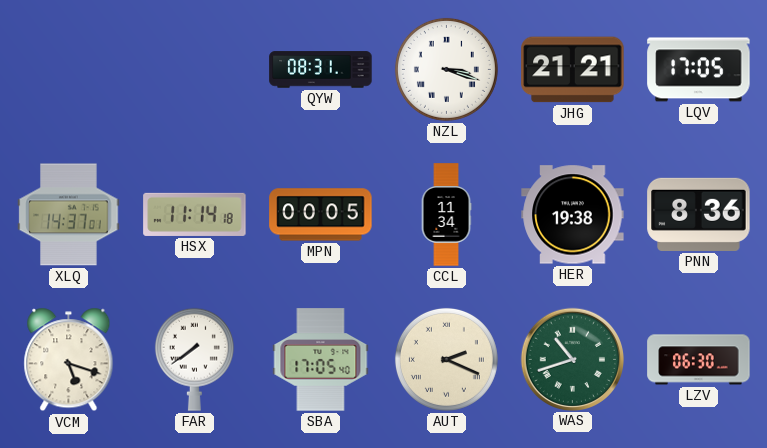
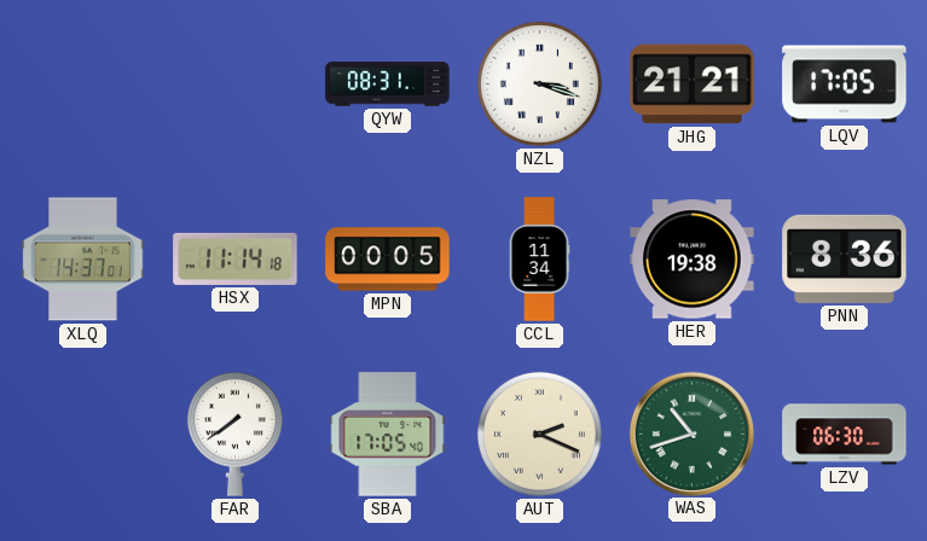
VCM: 5:18 -> none
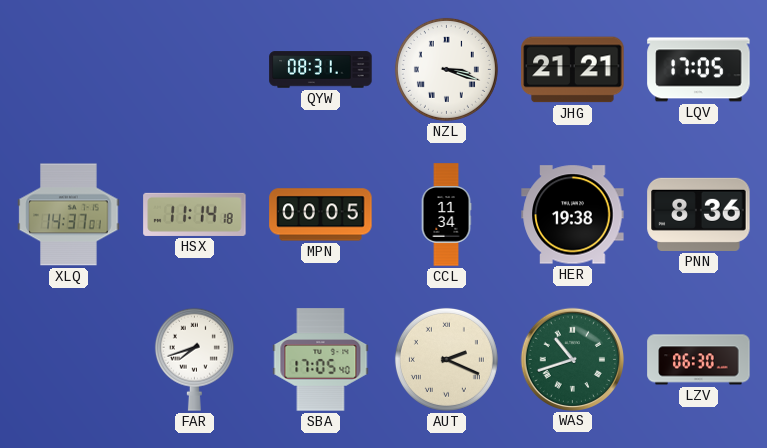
FAR: 7:39 -> 7:42
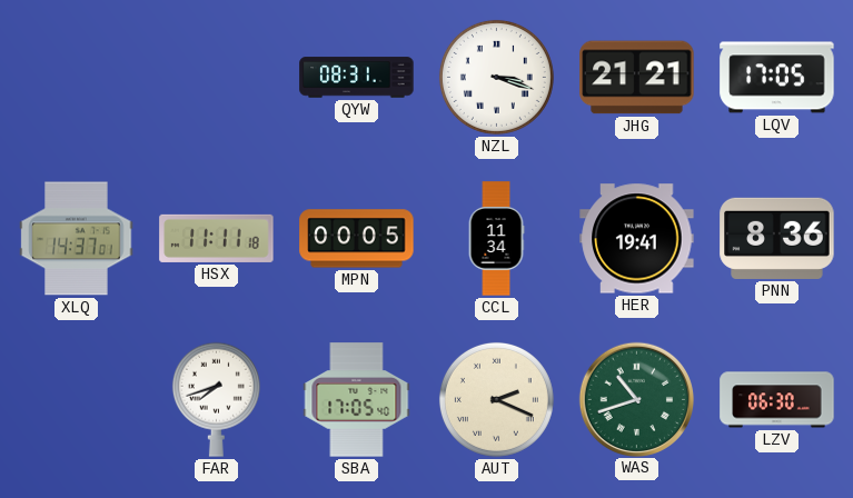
HSX: 11:14 -> 11:11
HER: 19:38 -> 19:41
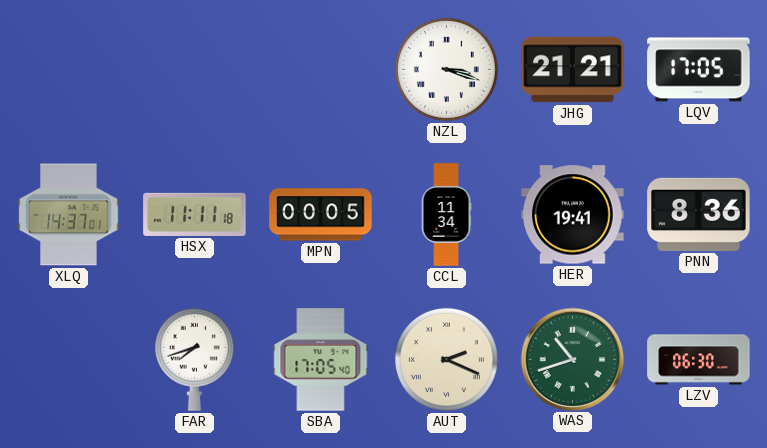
QYW: 08:31 -> none
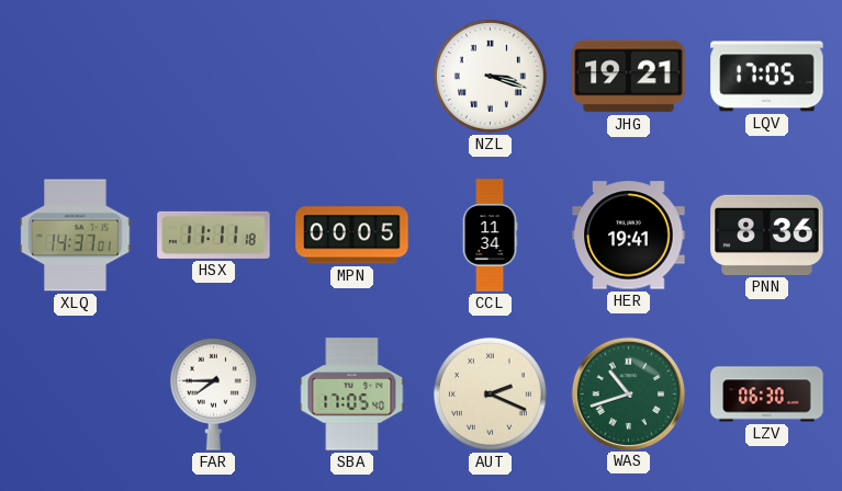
JHG: 21:21 -> 19:21
FAR: 7:42 -> 7:45
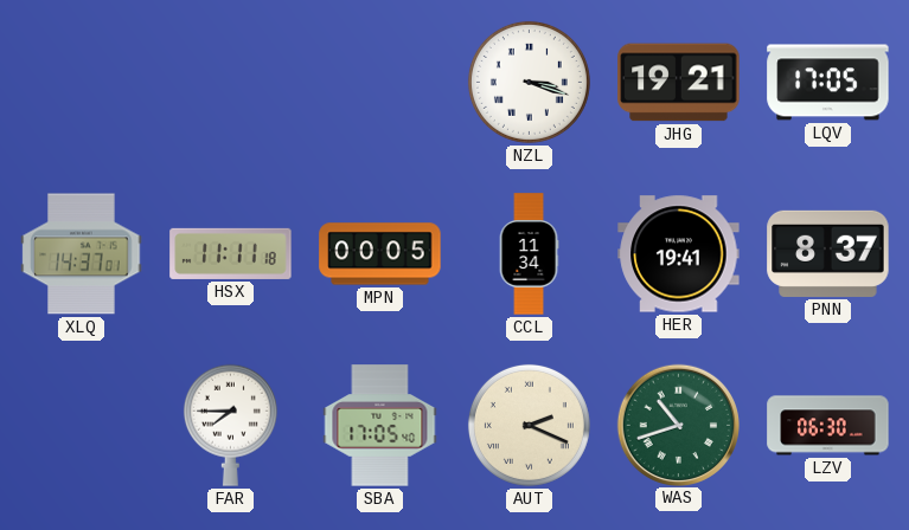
PNN: 8:36 -> 8:37
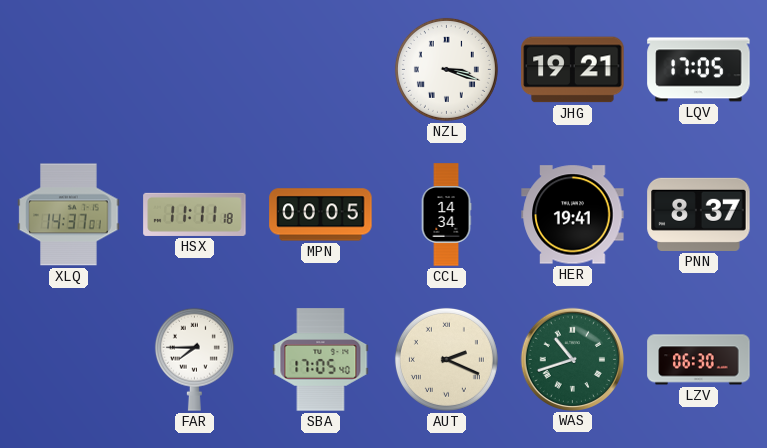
CCL: 11:34 -> 14:34
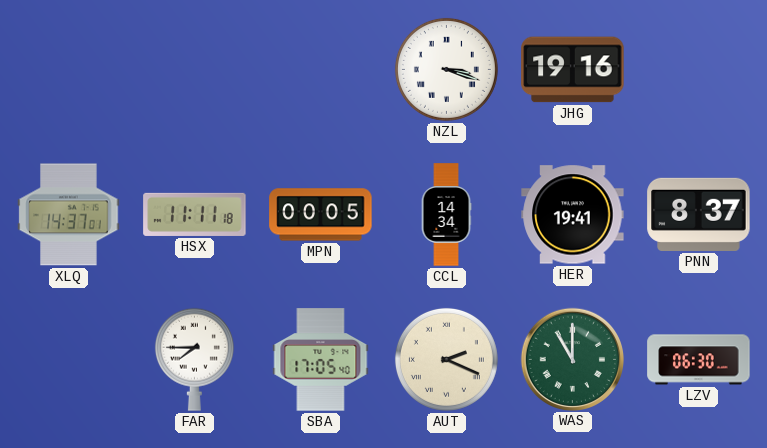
JHG: 19:21 -> 19:16
LQV: 17:05 -> none
WAS: 10:42 -> 11:00
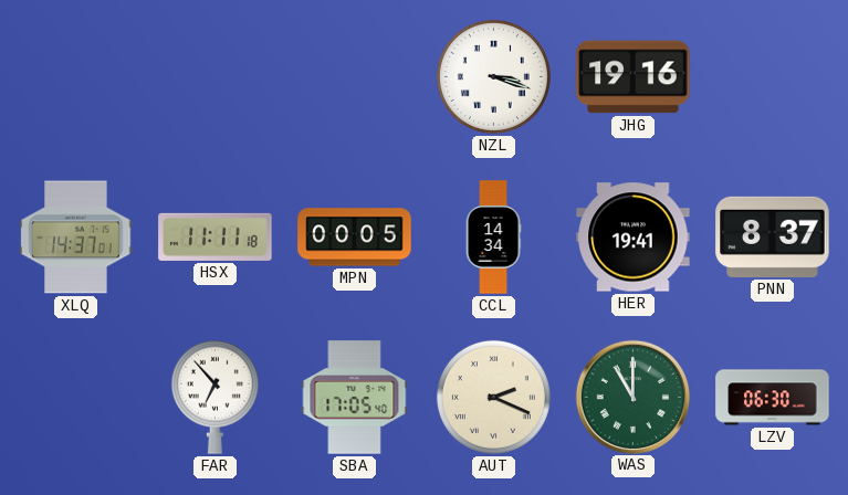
FAR: 7:45 -> 6:53
